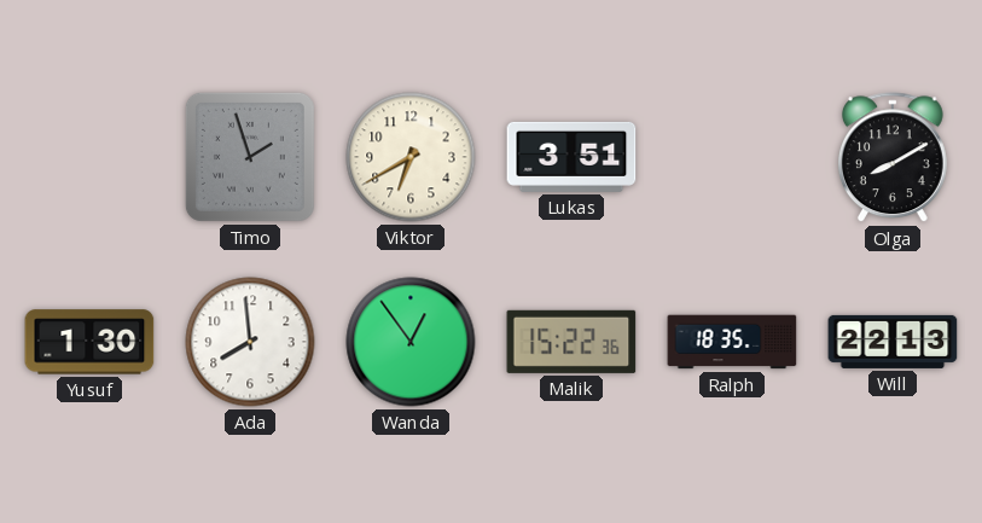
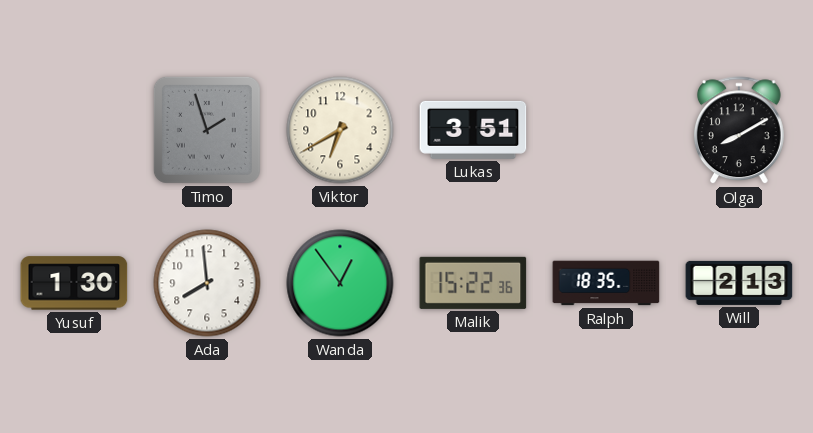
Will: 22:13 -> 2:13
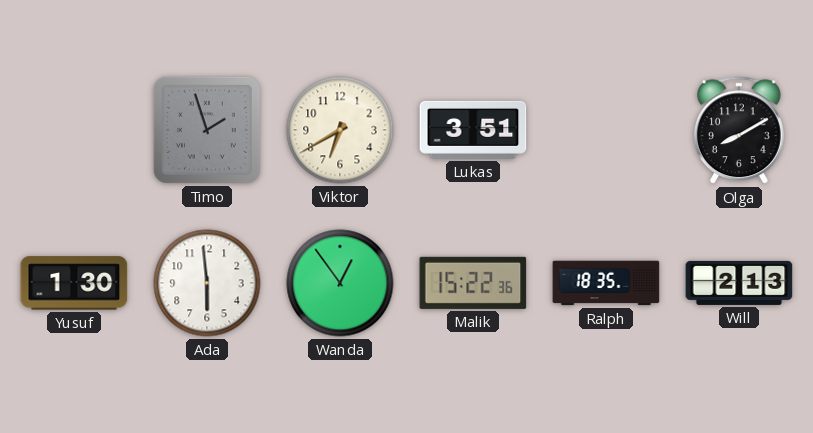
Ada: 7:59 -> 5:59
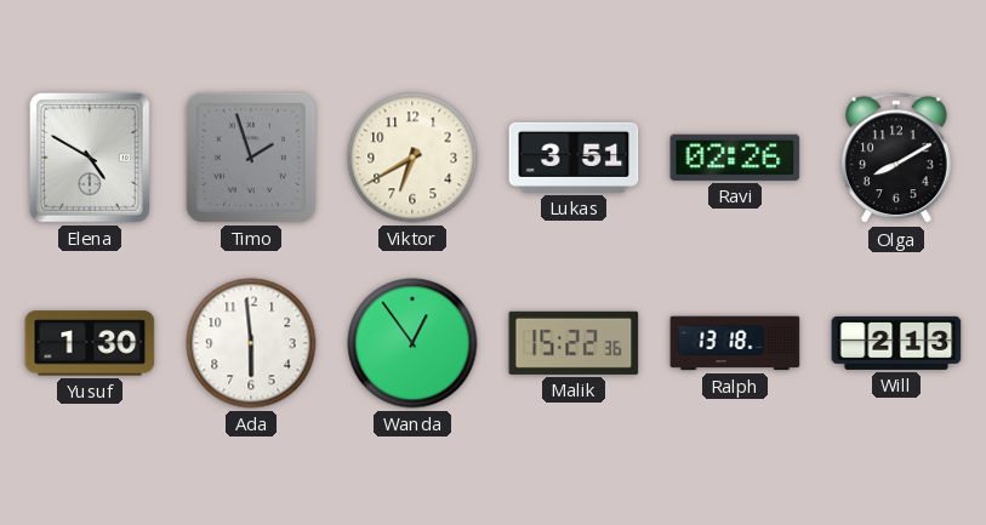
Elena: none -> 4:50
Ravi: none -> 02:26
Ralph: 18:35 -> 13:18
